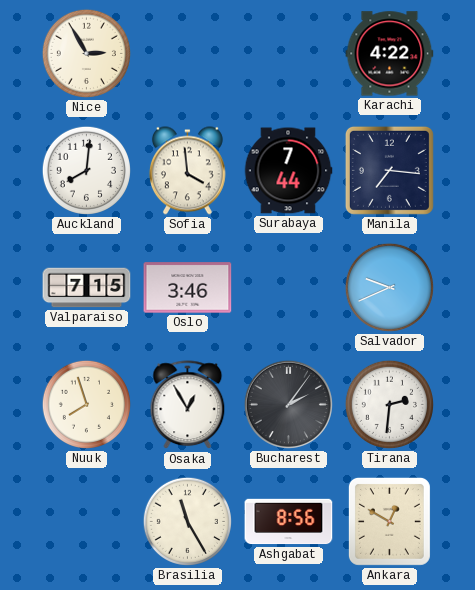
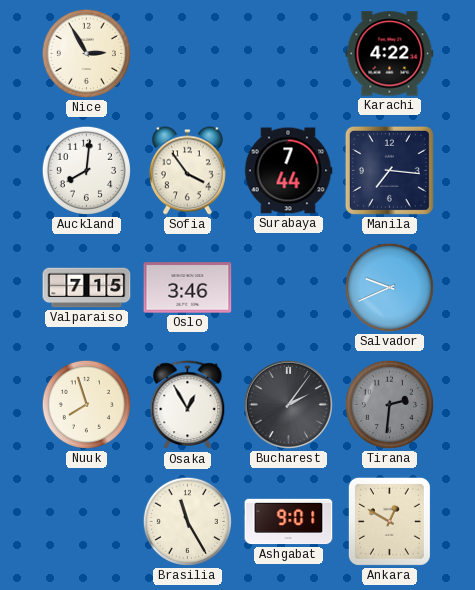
Sofia: 3:59 -> 3:54
Tirana dial: white -> grey
Ashgabat: 8:56 -> 9:01
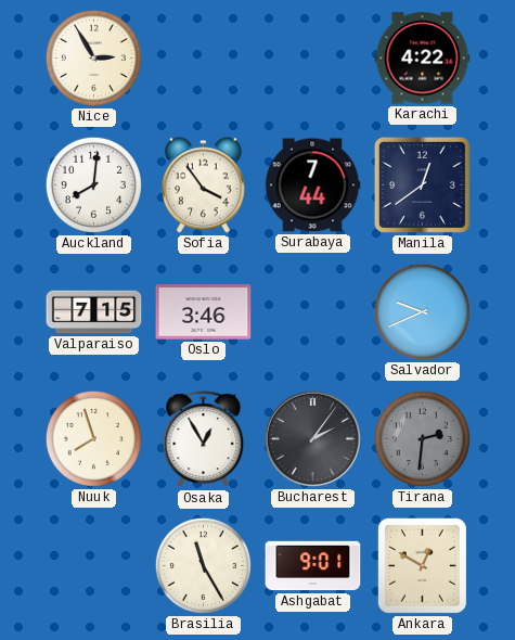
Manila: 7:16 -> 12:39
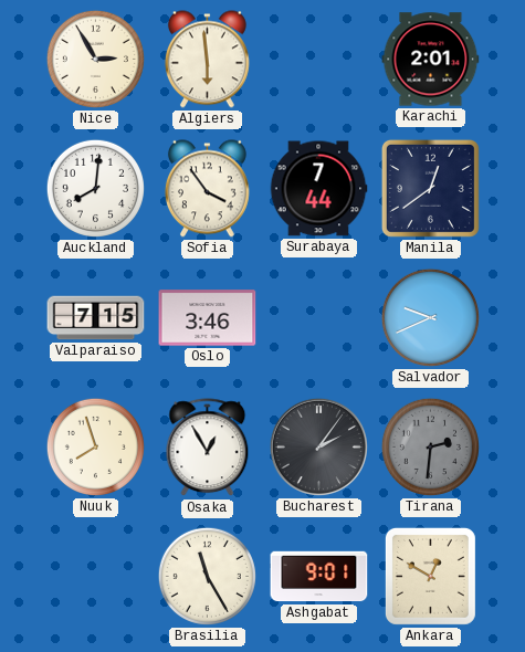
Algiers: none -> 5:59
Karachi: 4:22 -> 2:01
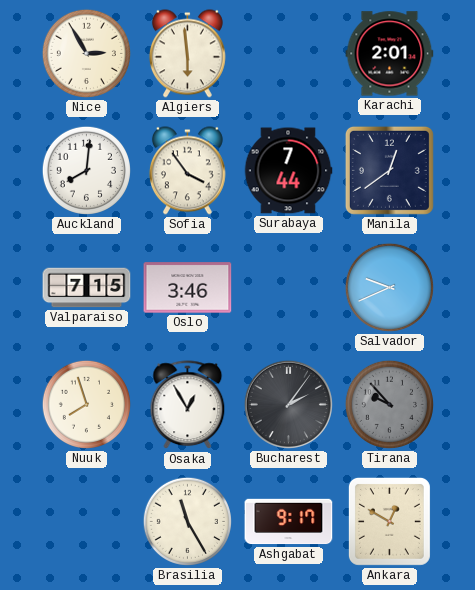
Tirana: 2:31 -> 9:53
Ashgabat: 9:01 -> 9:17
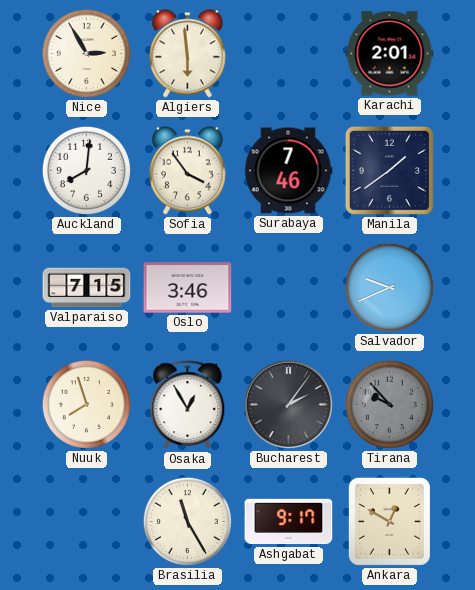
Surabaya: 7:44 -> 7:46
Manila: 12:39 -> 1:39
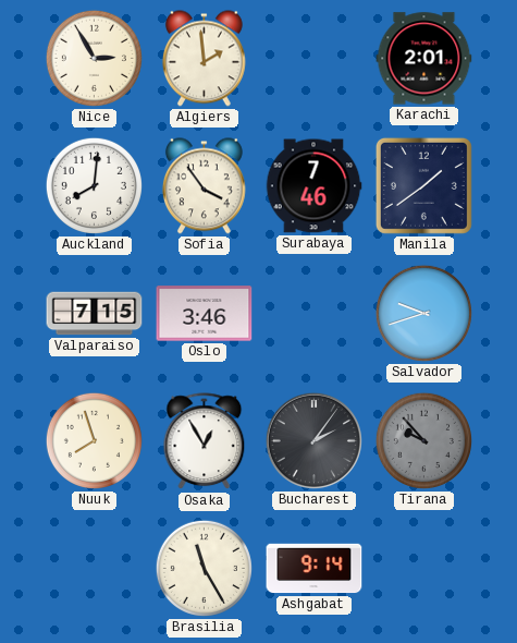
Algiers: 5:59 -> 1:59
Salvador: 9:41 -> 9:42
Ashgabat: 9:17 -> 9:14
Ankara: 12:50 -> none
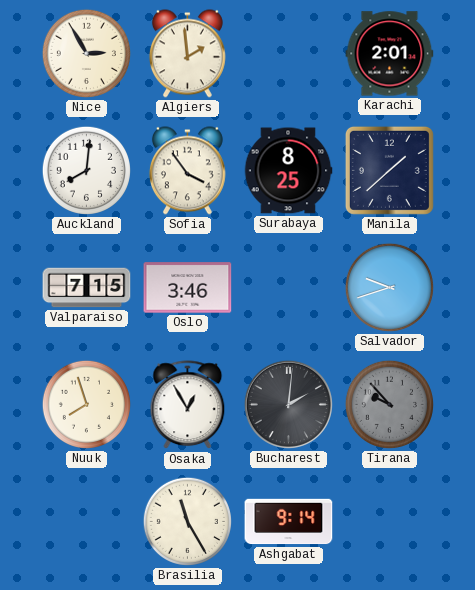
Surabaya: 7:46 -> 8:25
Manila: 1:39 -> 1:38
Bucharest: 2:06 -> 2:01
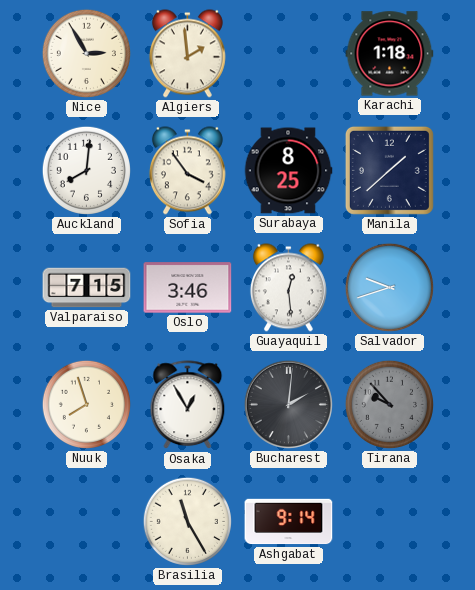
Karachi: 2:01 -> 1:18
Guayaquil: none -> 12:29
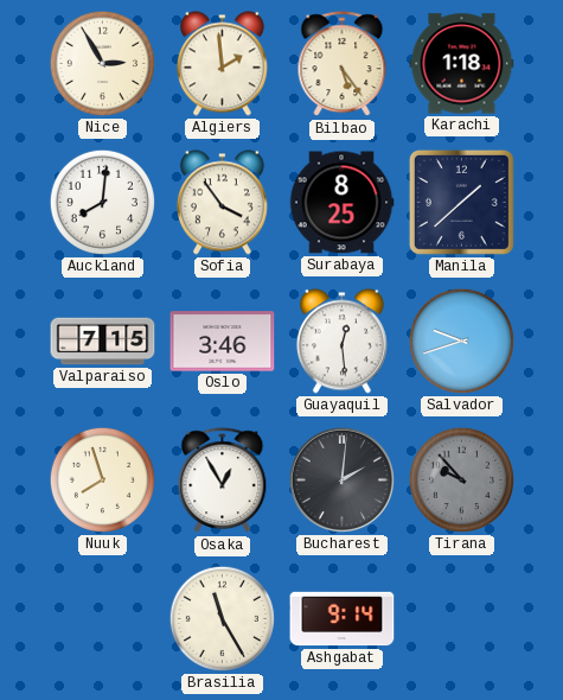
Bilbao: none -> 5:24
